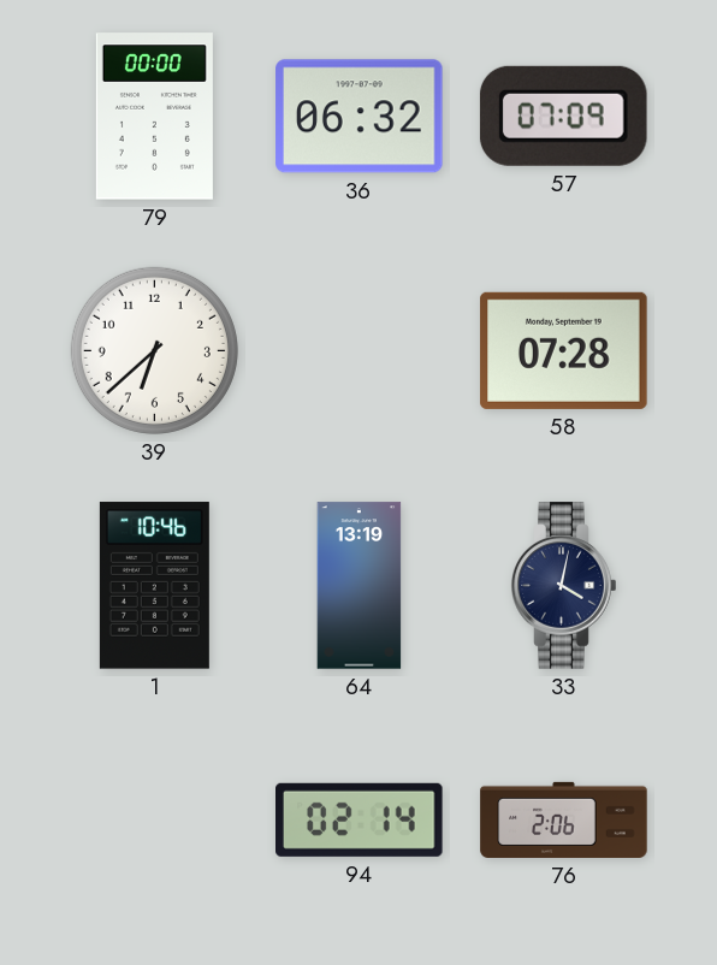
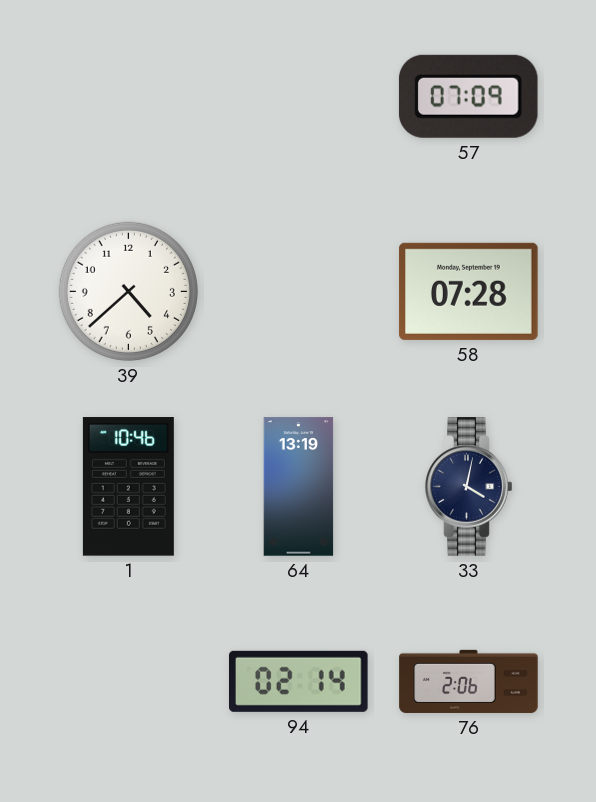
79: 00:00 -> none
36: 06:32 -> none
39: 6:38 -> 4:38
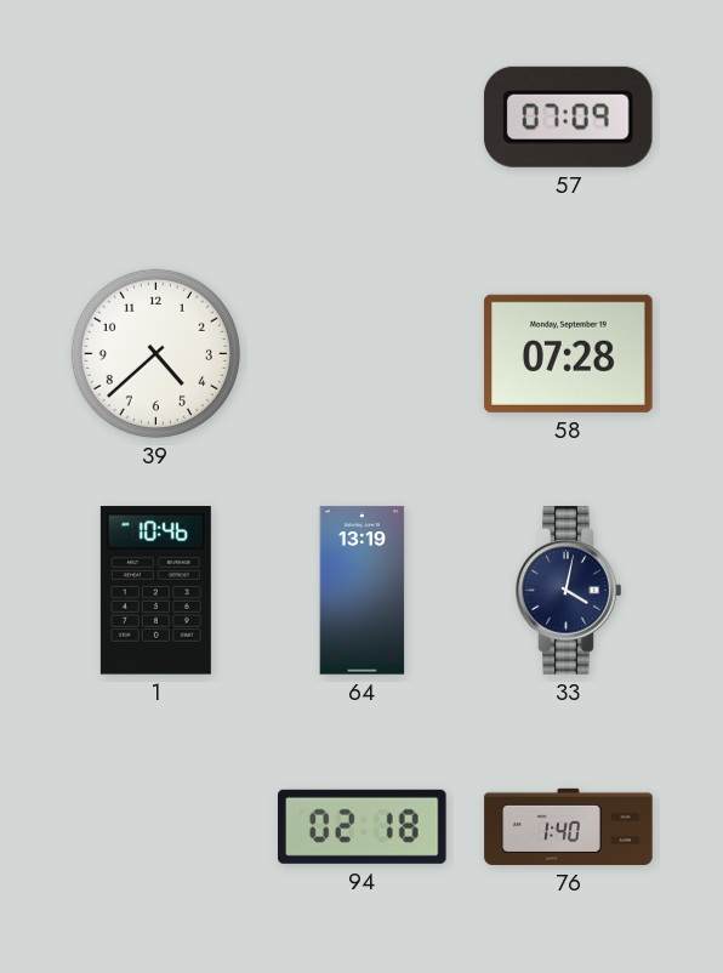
94: 02:14 -> 02:18
76: 2:06 -> 1:40
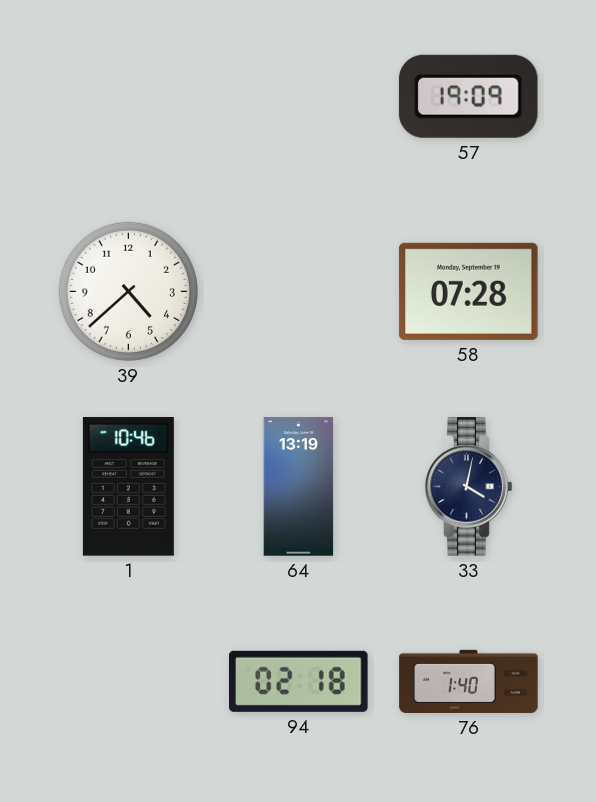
57: 07:09 -> 19:09
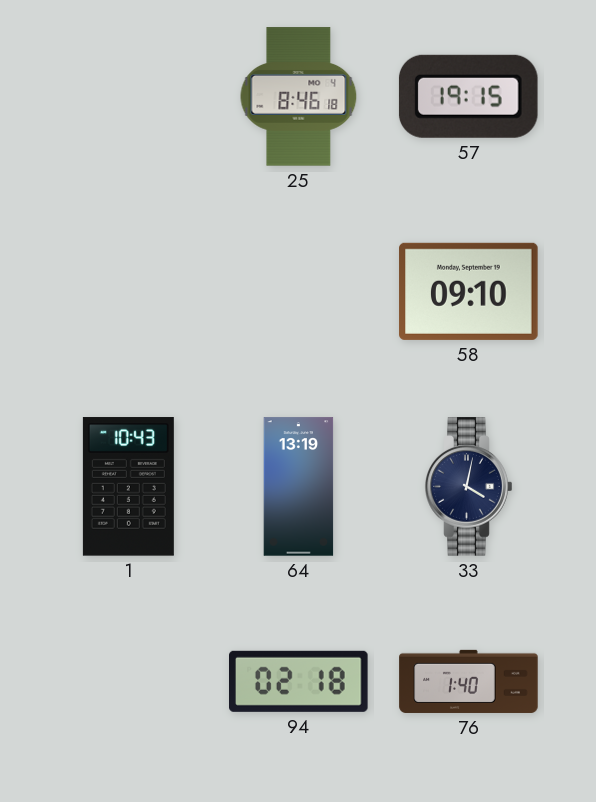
25: none -> 8:46
57: 19:09 -> 19:15
39: 4:38 -> none
58: 07:28 -> 09:10
1: 10:46 -> 10:43
